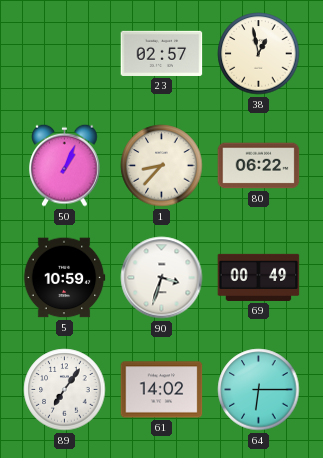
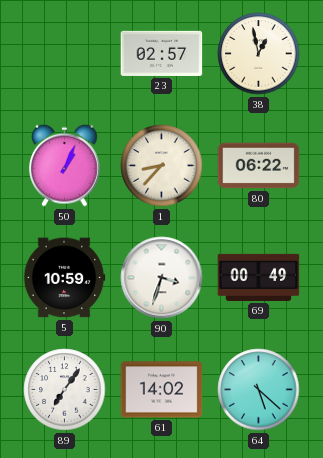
64: 6:15 -> 5:22
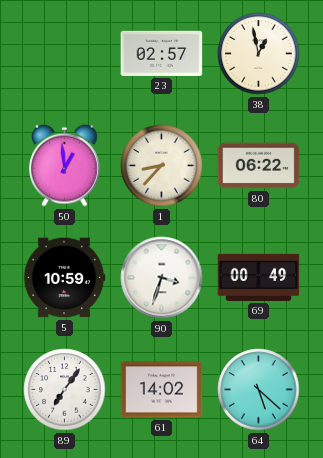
50: 1:04 -> 12:59
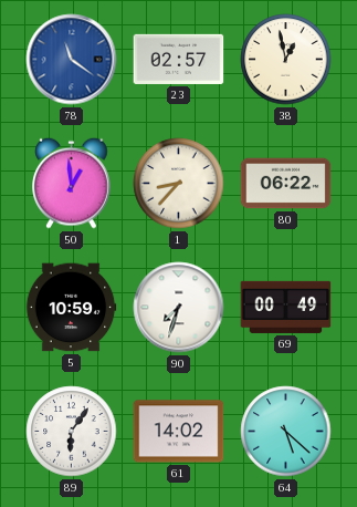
78: none -> 11:21
90: 3:33 -> 7:33
89: 7:06 -> 6:06
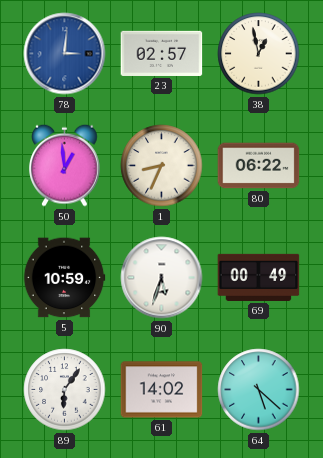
78: 11:21 -> 3:01
1: 8:37 -> 8:34
90: 7:33 -> 5:33
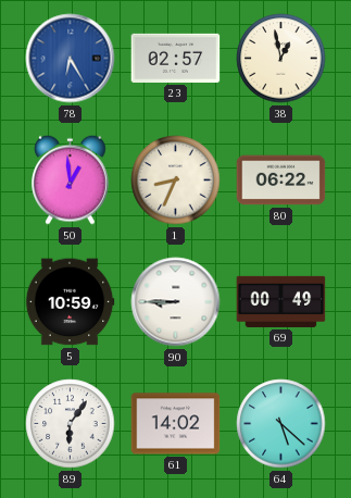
78: 3:01 -> 6:25
90: 5:33 -> 8:45
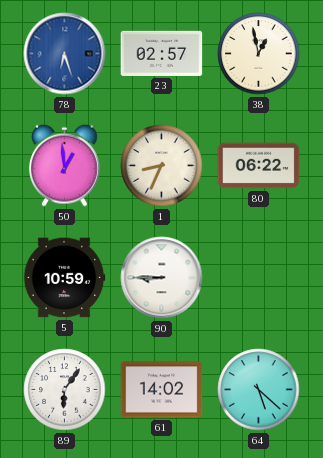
78: 6:25 -> 6:27
69: 00:49 -> none
